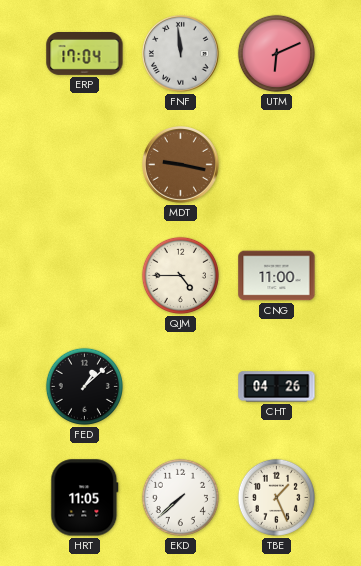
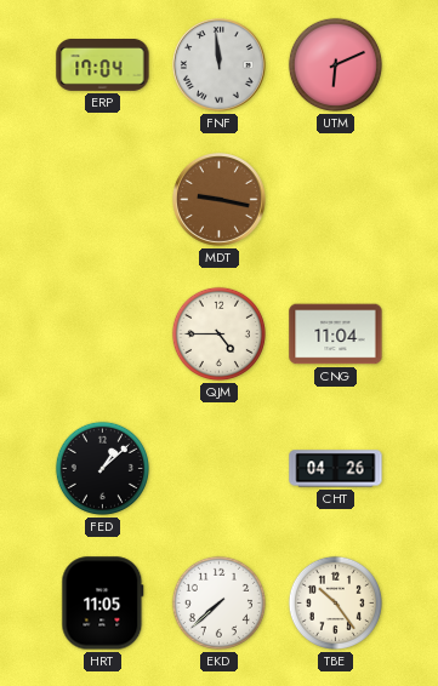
CNG: 11:00 -> 11:04
TBE: 1:26 -> 10:24
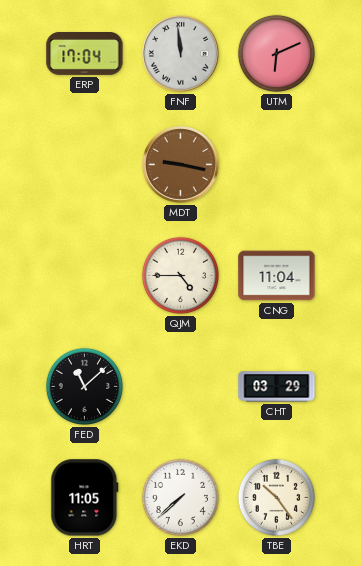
FED: 1:08 -> 11:08
CHT: 04:26 -> 03:29
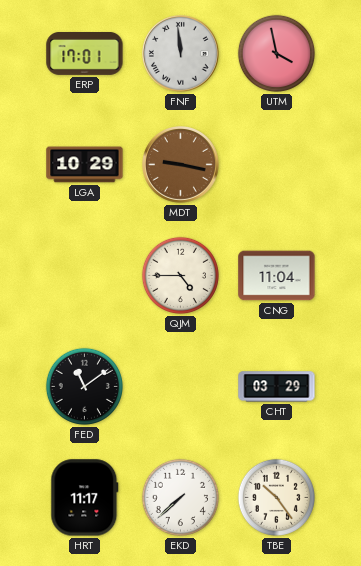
ERP: 17:04 -> 17:01
UTM: 6:11 -> 3:58
LGA: none -> 10:29
FED: 11:08 -> 11:09
HRT: 11:05 -> 11:17
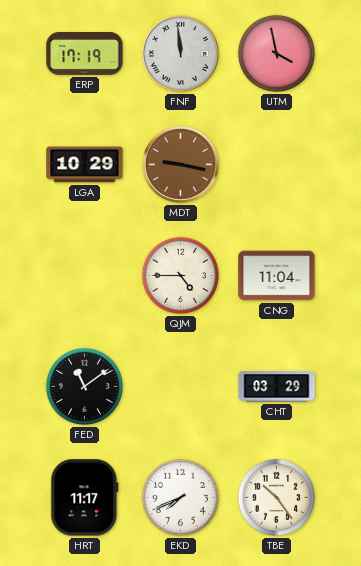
ERP: 17:01 -> 17:19
EKD: 7:38 -> 7:41
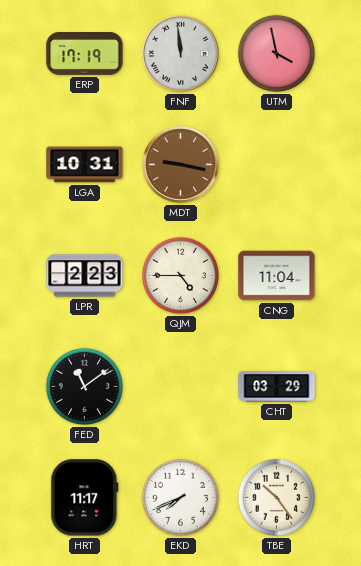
LGA: 10:29 -> 10:31
LPR: none -> 2:23
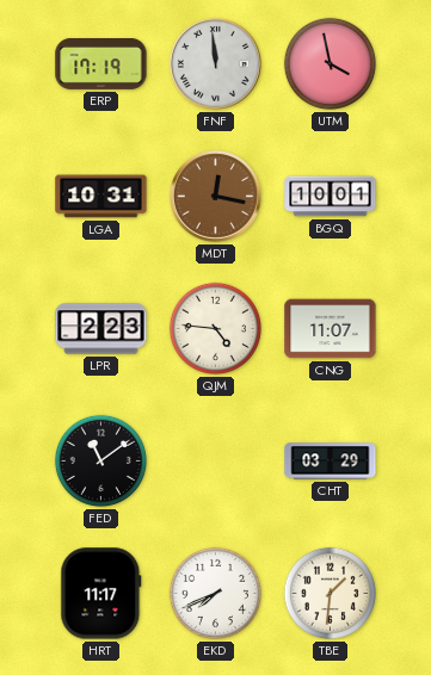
MDT: 9:17 -> 12:17
BGQ: none -> 10:01
QJM: 4:45 -> 4:46
CNG: 11:04 -> 11:07
TBE: 10:24 -> 1:31
